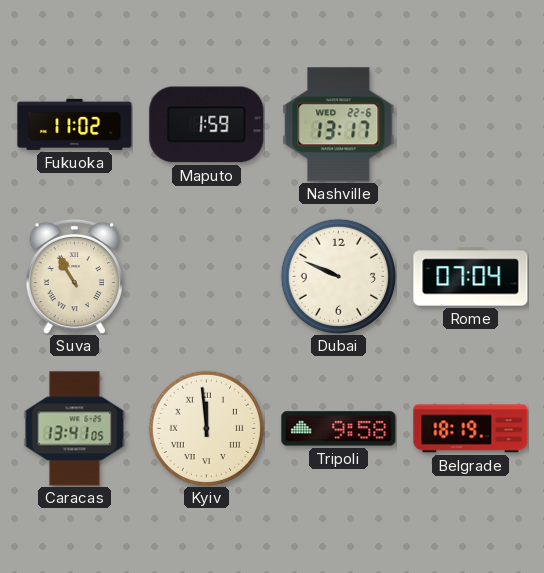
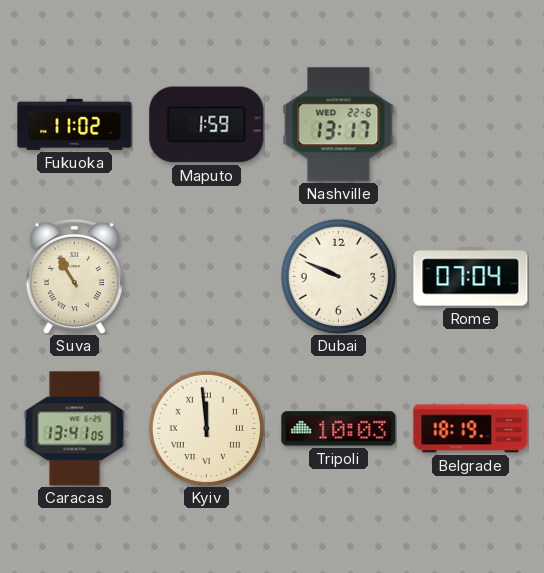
Tripoli: 9:58 -> 10:03
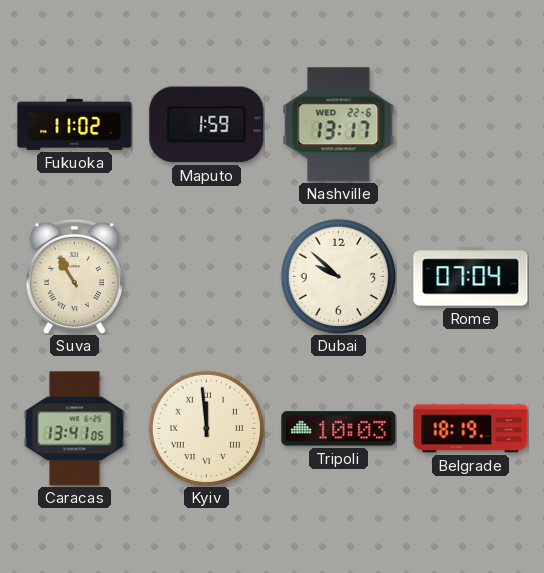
Dubai: 9:49 -> 9:52
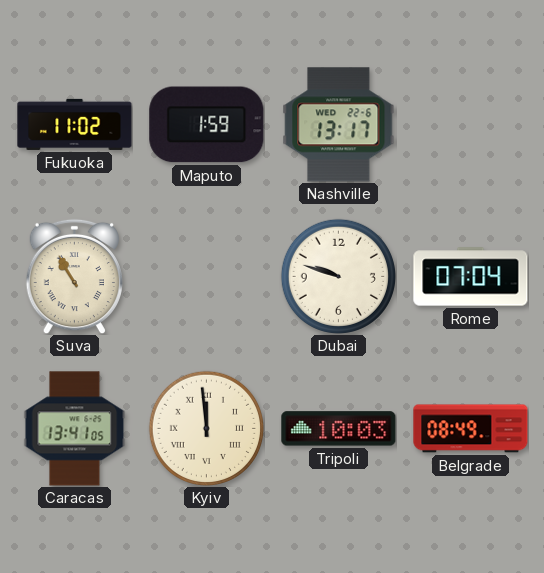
Dubai: 9:52 -> 9:48
Belgrade: 18:19 -> 08:49
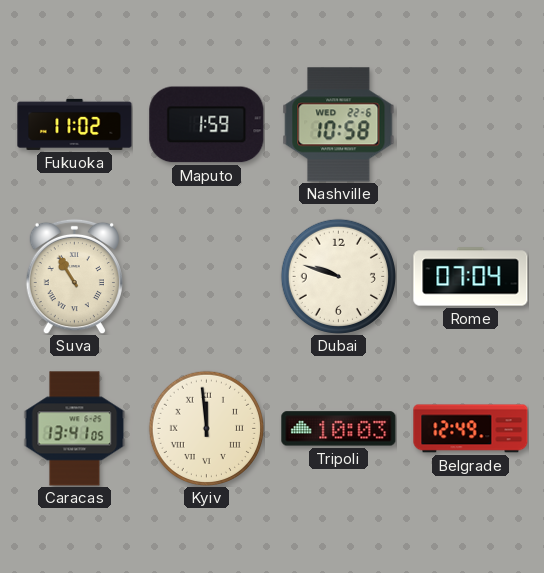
Nashville: 13:17 -> 10:58
Belgrade: 08:49 -> 12:49
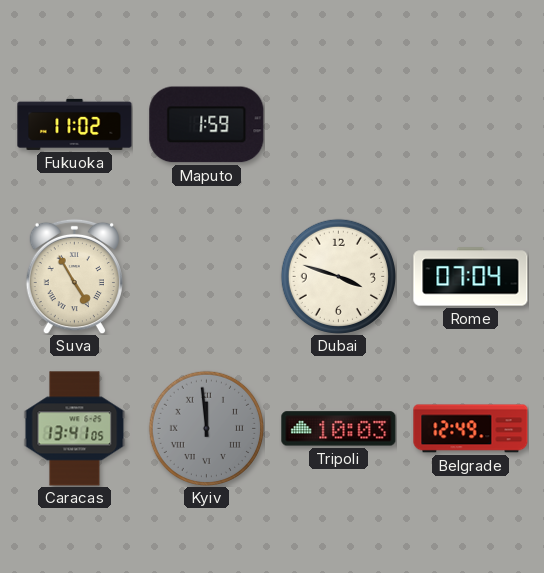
Nashville: 10:58 -> none
Suva: 10:55 -> 4:55
Dubai: 9:48 -> 3:48
Kyiv dial: cream -> grey
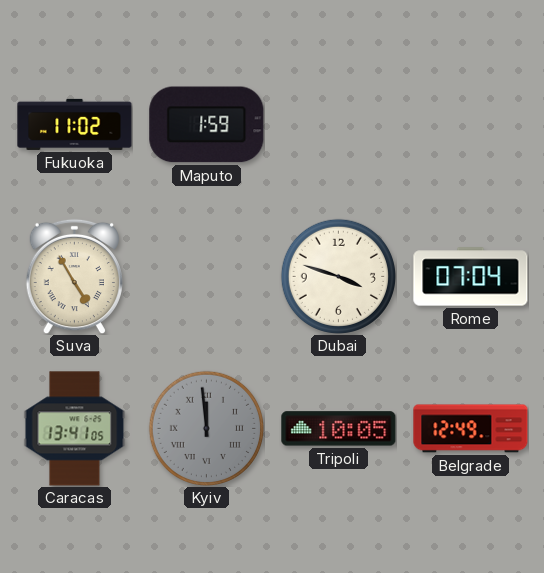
Tripoli: 10:03 -> 10:05
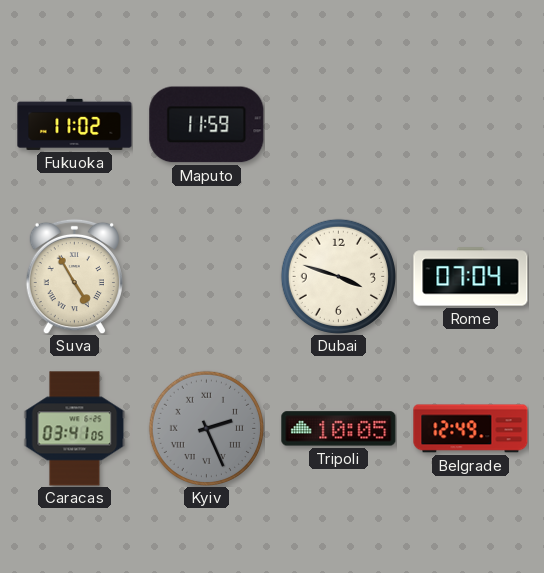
Maputo: 1:59 -> 11:59
Caracas: 13:41 -> 03:41
Kyiv: 11:59 -> 2:26
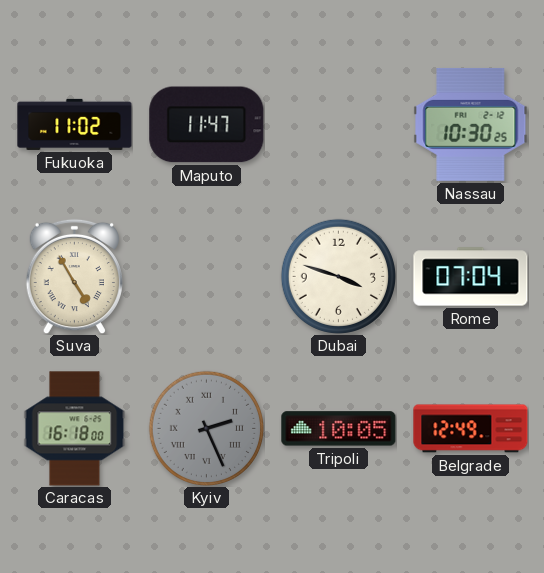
Maputo: 11:59 -> 11:47
Nassau: none -> 10:30
Caracas: 03:41 -> 16:18
